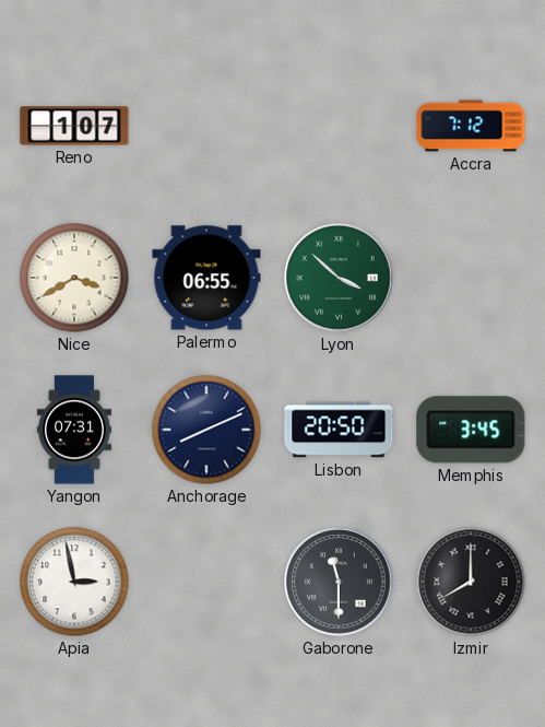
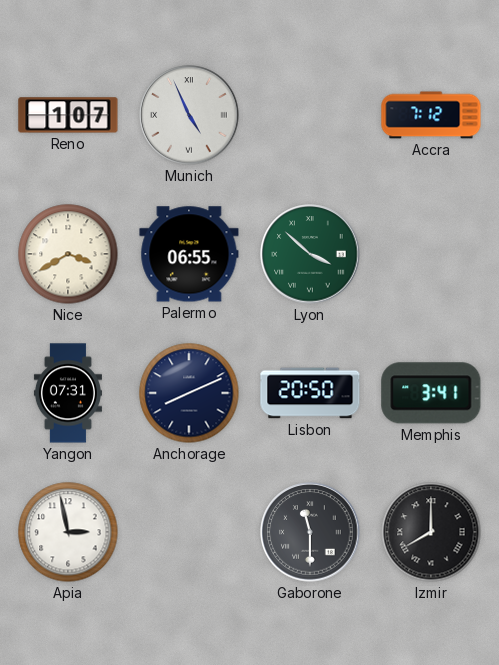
Munich: none -> 4:56
Memphis: 3:45 -> 3:41
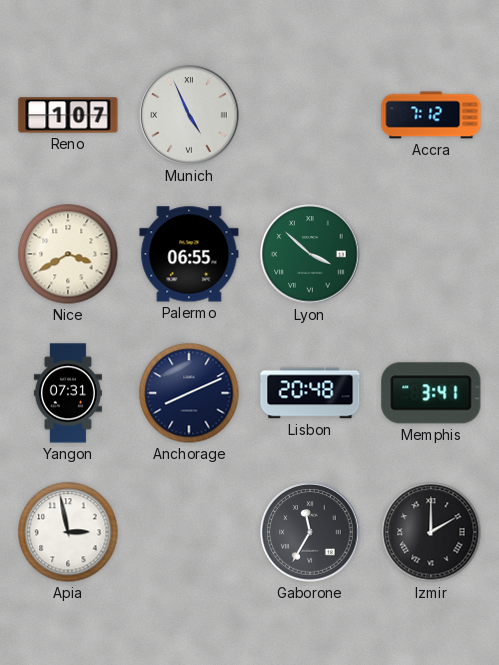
Lisbon: 20:50 -> 20:48
Gaborone: 11:30 -> 11:35
Izmir: 8:00 -> 2:00
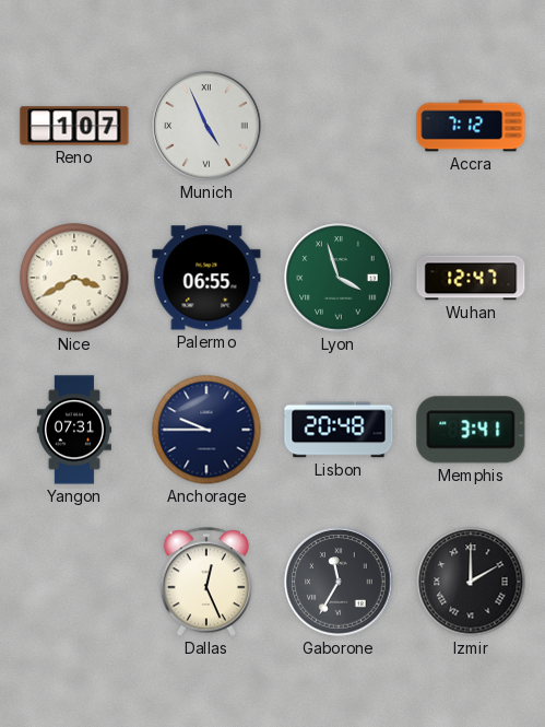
Lyon: 3:52 -> 3:57
Wuhan: none -> 12:47
Anchorage: 8:11 -> 9:45
Apia: 2:58 -> none
Dallas: none -> 12:26
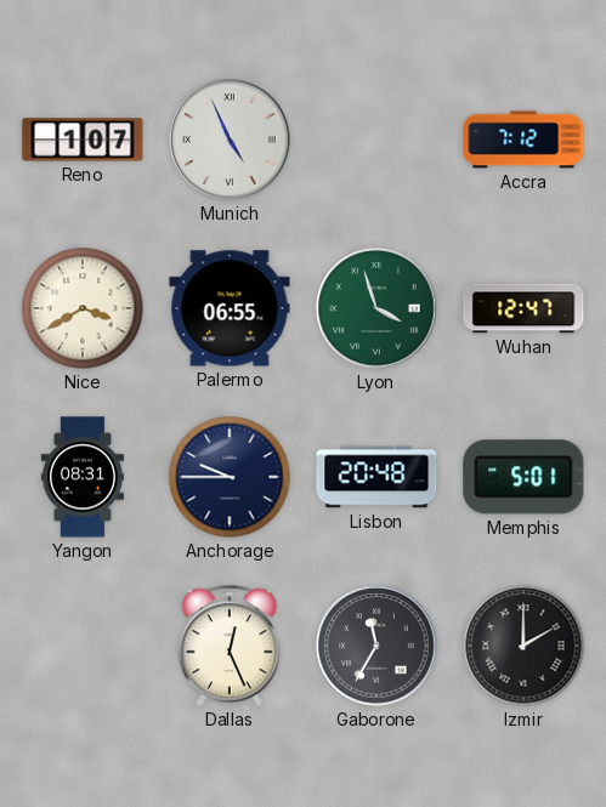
Yangon: 07:31 -> 08:31
Memphis: 3:41 -> 5:01
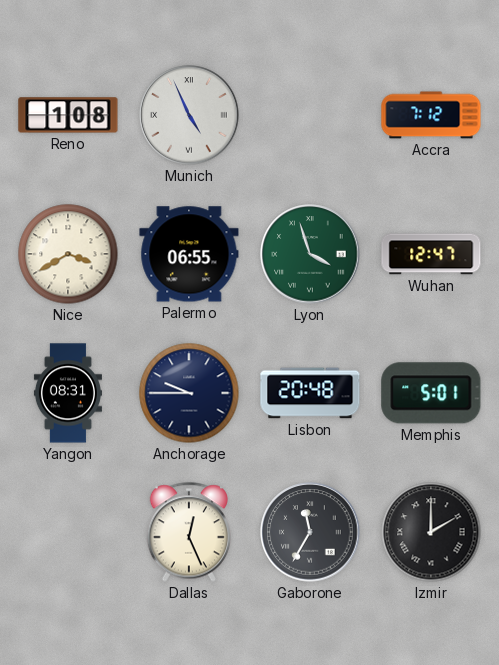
Reno: 1:07 -> 1:08
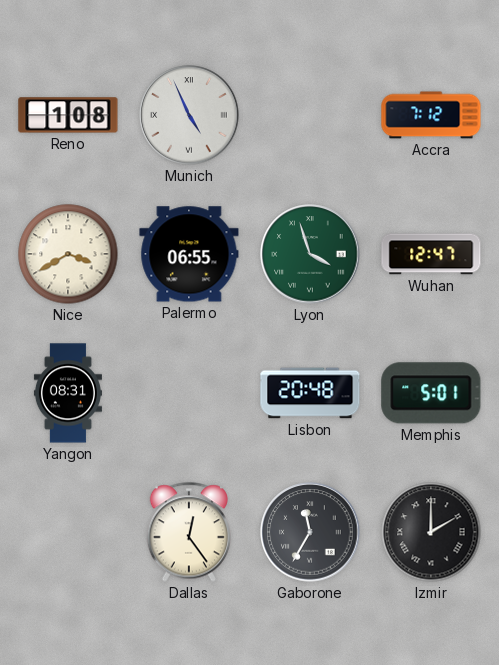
Anchorage: 9:45 -> none
Dallas: 12:26 -> 12:24
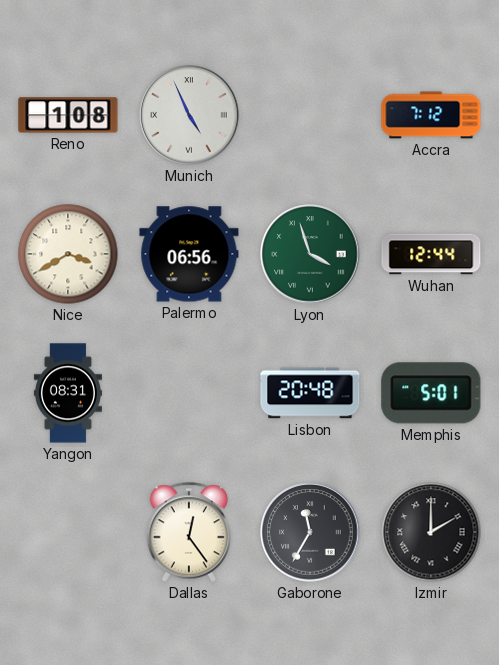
Palermo: 06:55 -> 06:56
Wuhan: 12:47 -> 12:44
